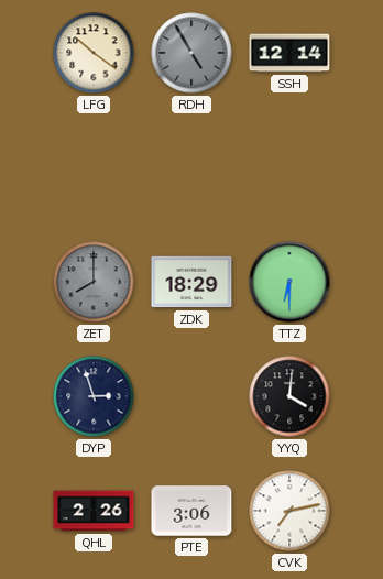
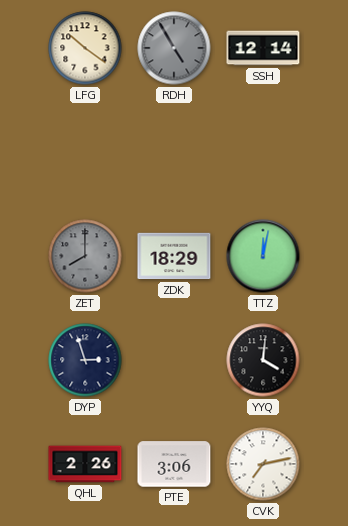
TTZ: 6:30 -> 12:02
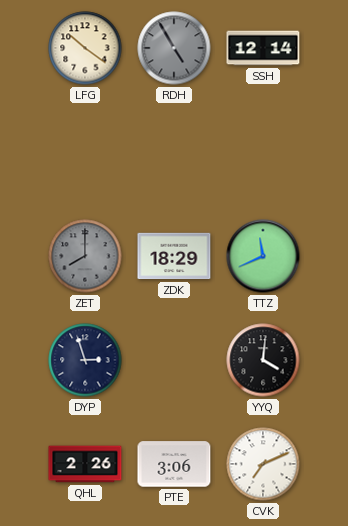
TTZ: 12:02 -> 11:41
CVK: 7:13 -> 7:11
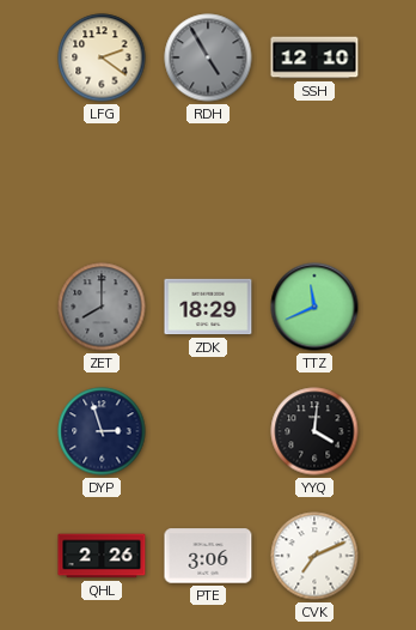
LFG: 10:21 -> 2:21
SSH: 12:14 -> 12:10
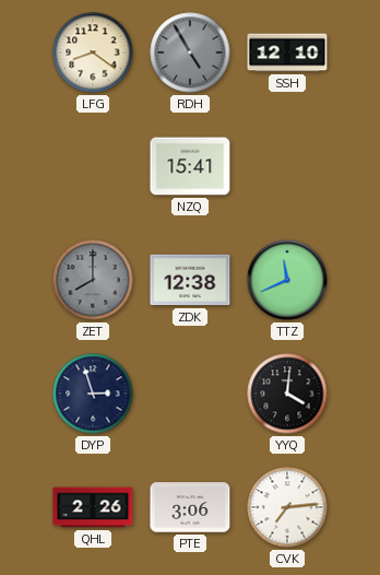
LFG: 2:21 -> 8:21
NZQ: none -> 15:41
ZDK: 18:29 -> 12:38
CVK: 7:11 -> 7:14
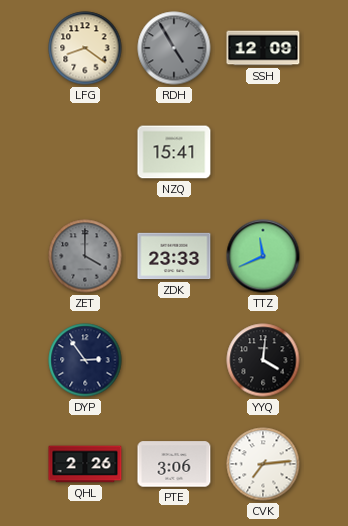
SSH: 12:10 -> 12:09
ZET: 8:00 -> 4:00
ZDK: 12:38 -> 23:33
DYP: 2:57 -> 2:54
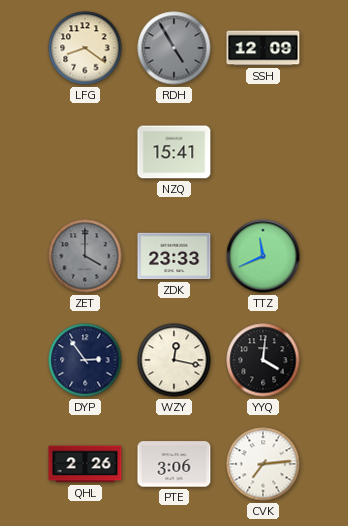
WZY: none -> 12:17
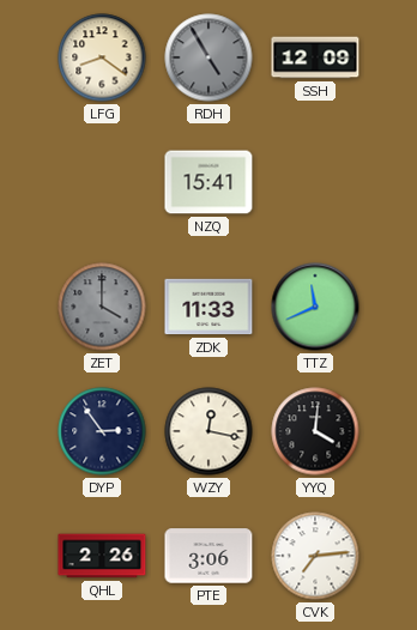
ZDK: 23:33 -> 11:33
